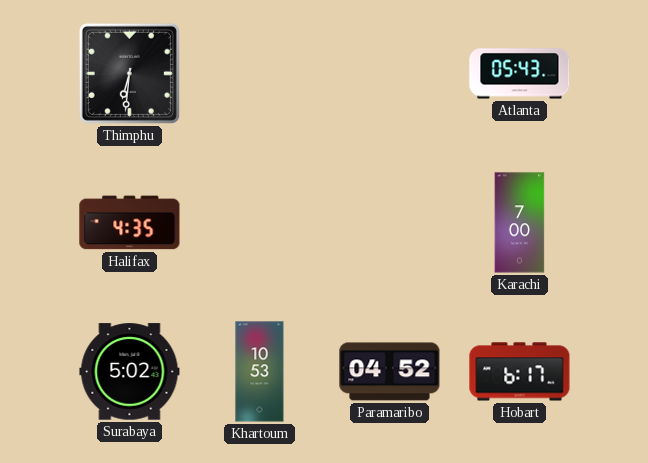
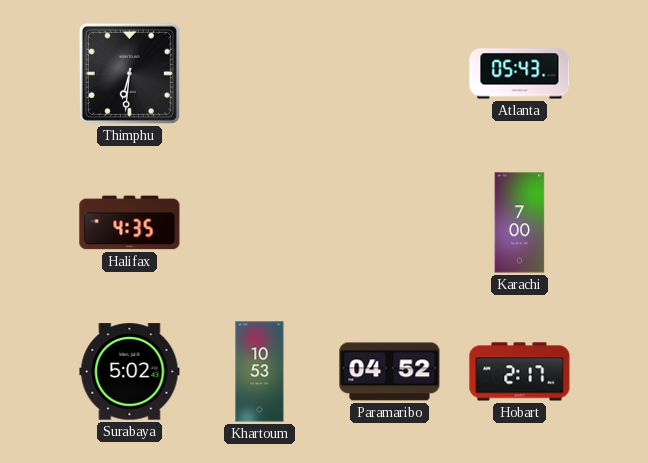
Hobart: 6:17 -> 2:17
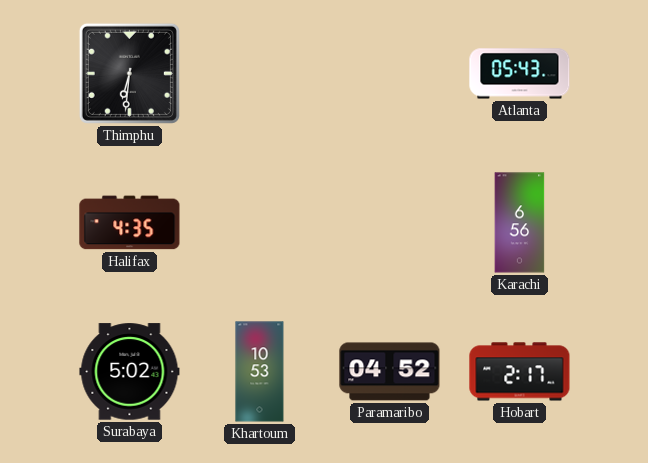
Karachi: 7:00 -> 6:56
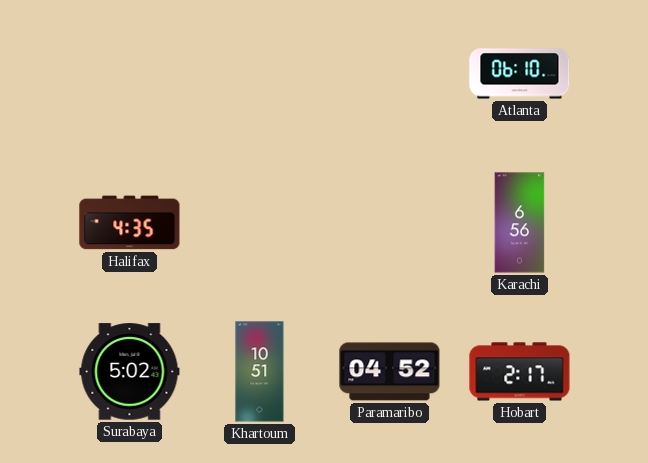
Thimphu: 6:31 -> none
Atlanta: 05:43 -> 06:10
Khartoum: 10:53 -> 10:51
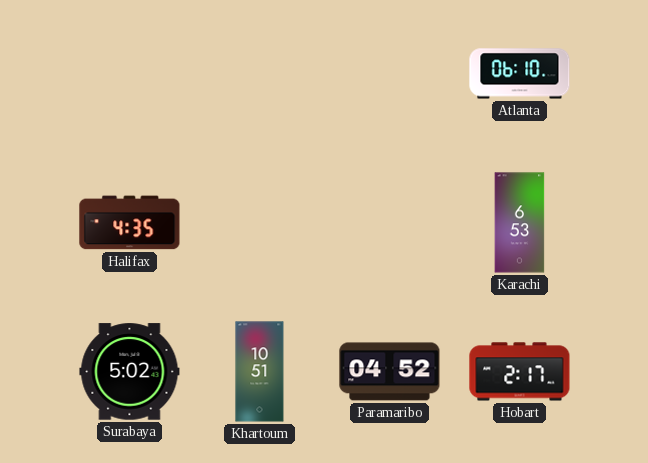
Karachi: 6:56 -> 6:53
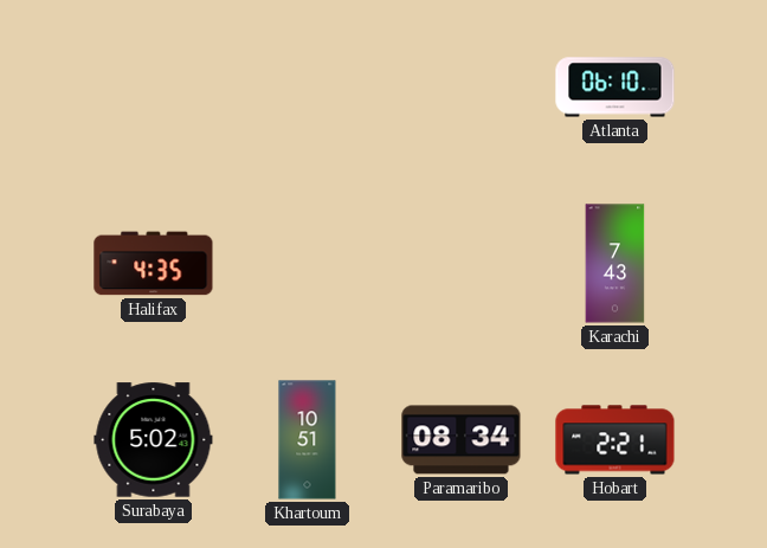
Karachi: 6:53 -> 7:43
Paramaribo: 04:52 -> 08:34
Hobart: 2:17 -> 2:21
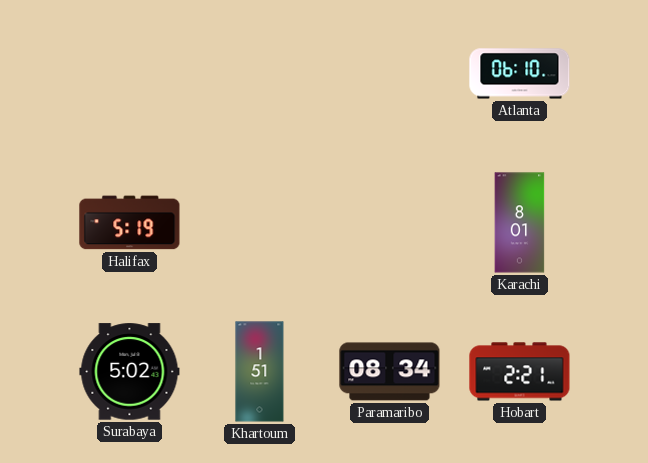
Halifax: 4:35 -> 5:19
Karachi: 7:43 -> 8:01
Khartoum: 10:51 -> 1:51
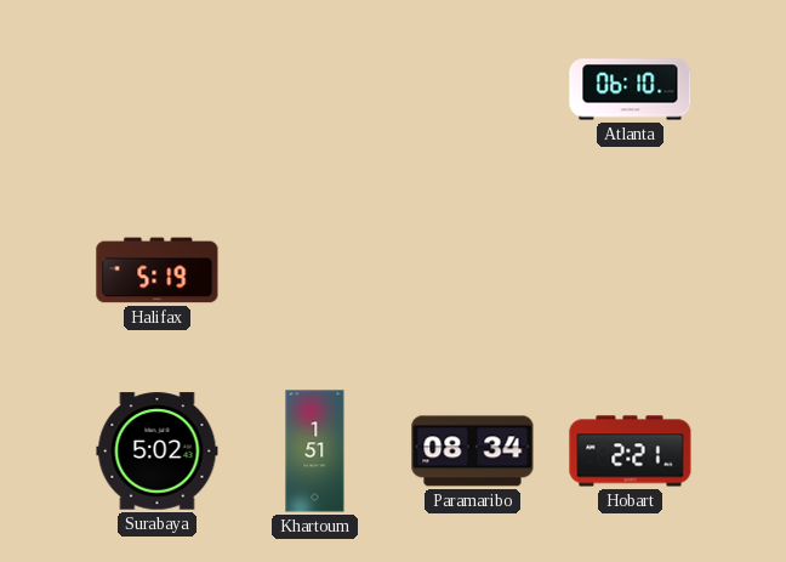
Karachi: 8:01 -> none
